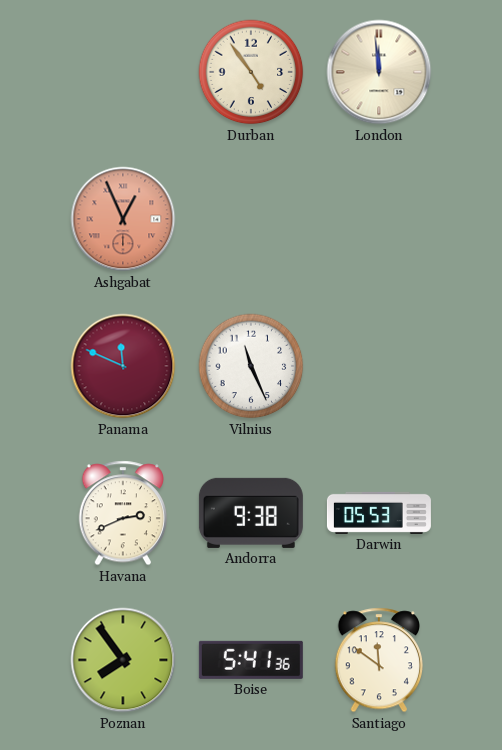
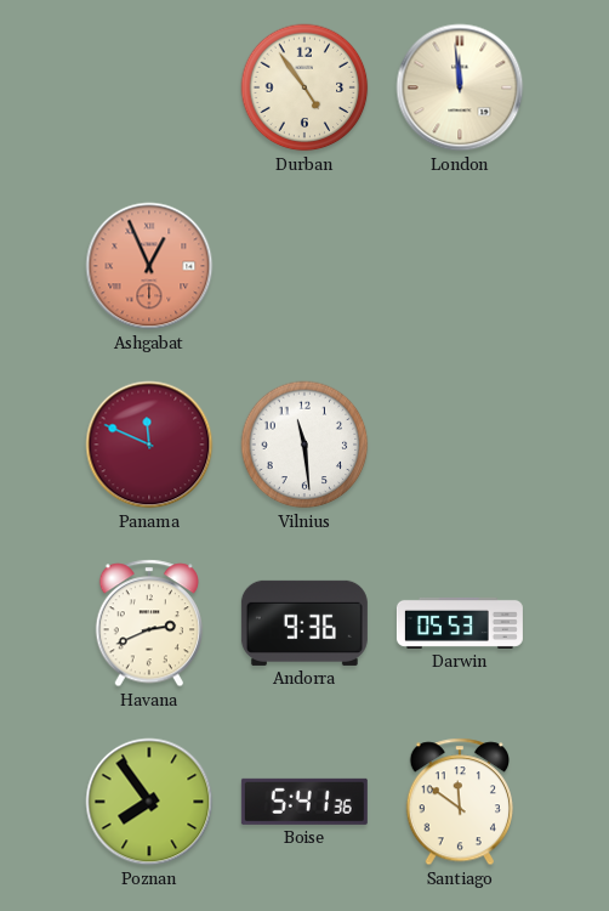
Vilnius: 11:26 -> 11:29
Andorra: 9:38 -> 9:36
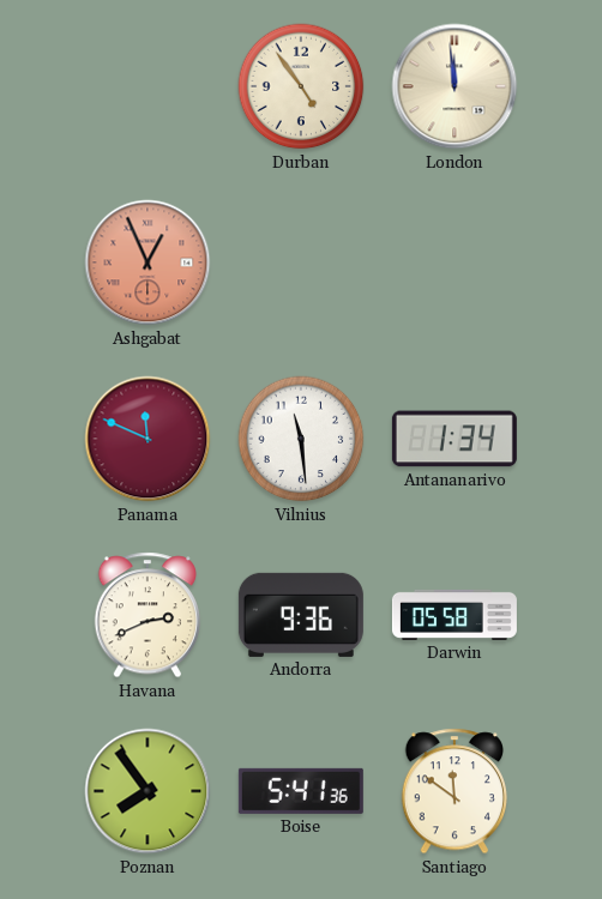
Antananarivo: none -> 1:34
Darwin: 05:53 -> 05:58
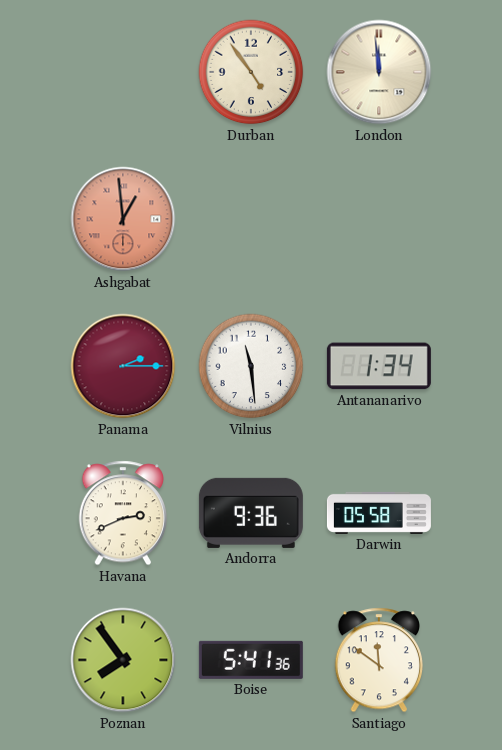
Ashgabat: 12:56 -> 12:59
Panama: 11:49 -> 2:15
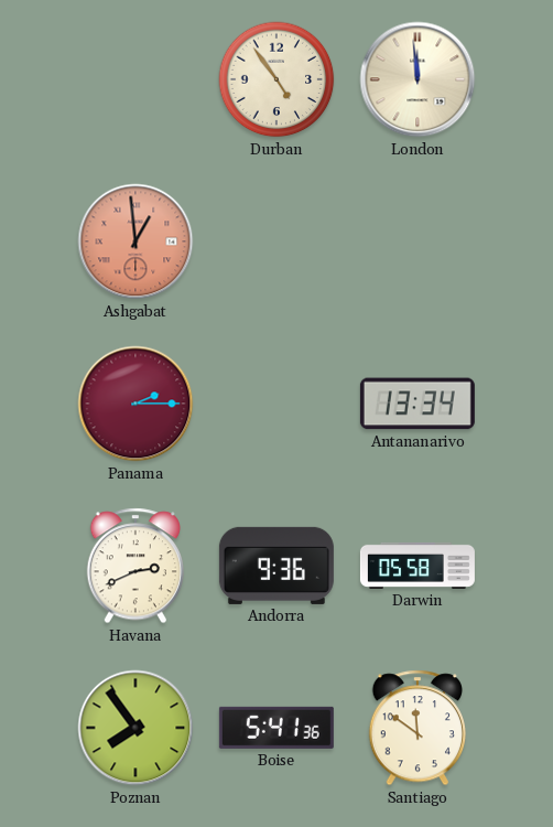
Vilnius: 11:29 -> none
Antananarivo: 1:34 -> 13:34
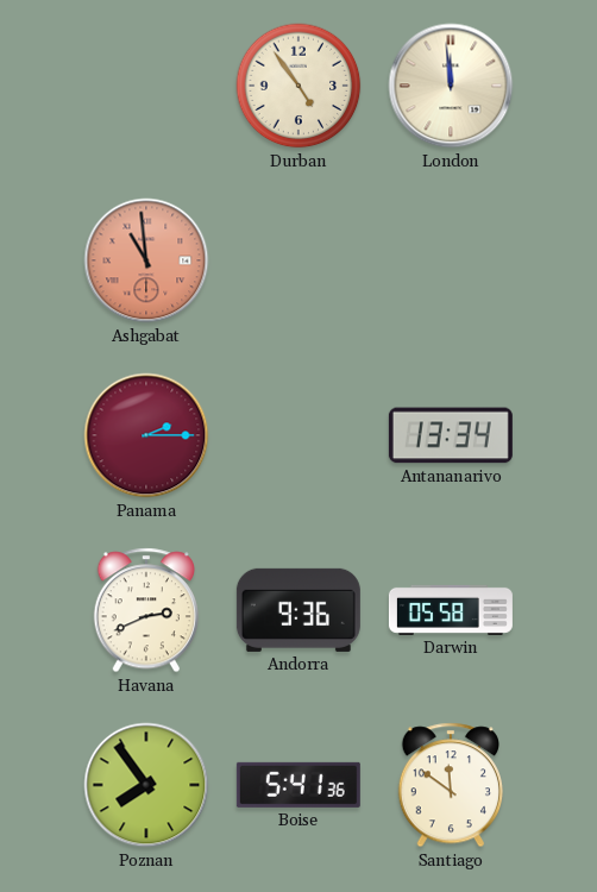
Ashgabat: 12:59 -> 10:59
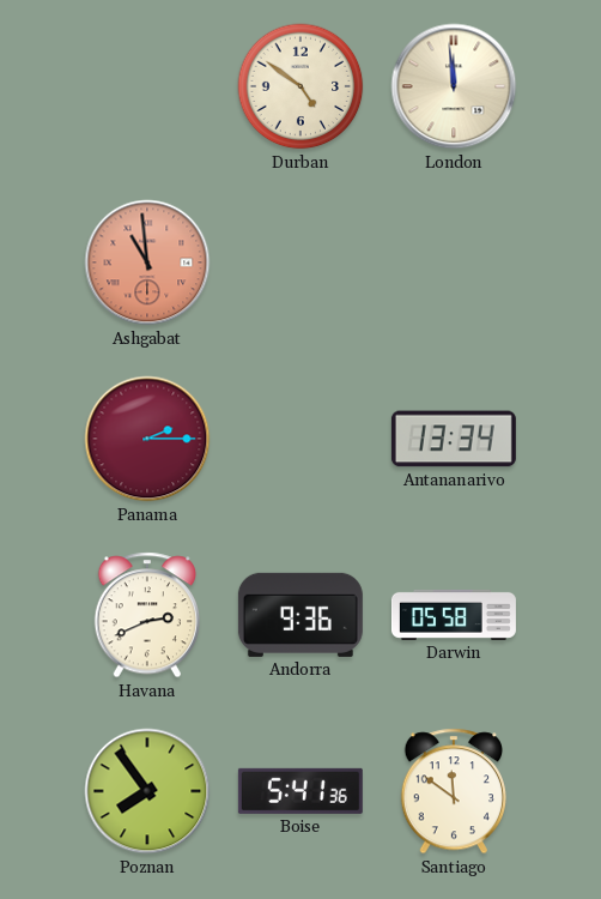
Durban: 4:54 -> 4:51
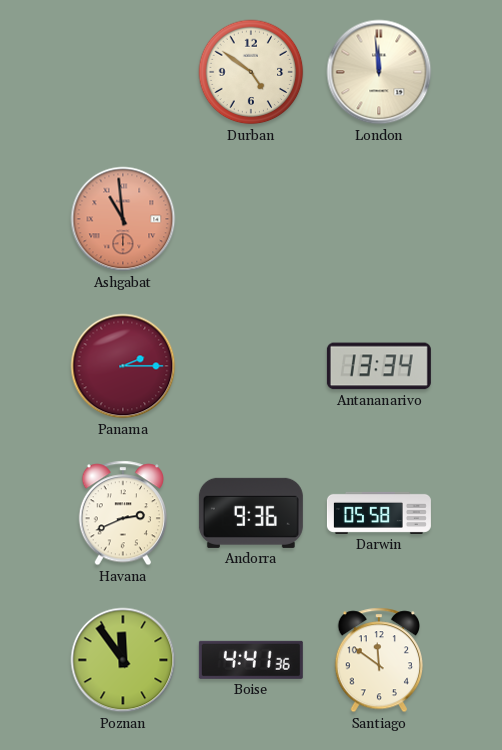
Poznan: 7:54 -> 11:54
Boise: 5:41 -> 4:41
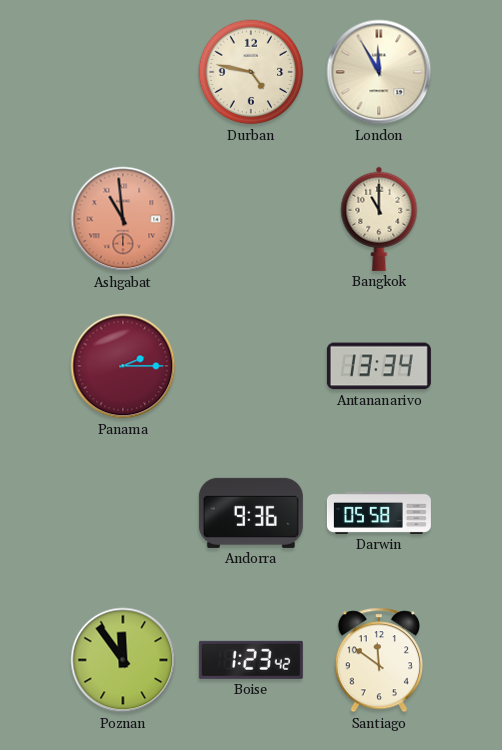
Durban: 4:51 -> 4:47
London: 11:59 -> 11:55
Bangkok: none -> 11:00
Havana: 2:41 -> none
Boise: 4:41 -> 1:23
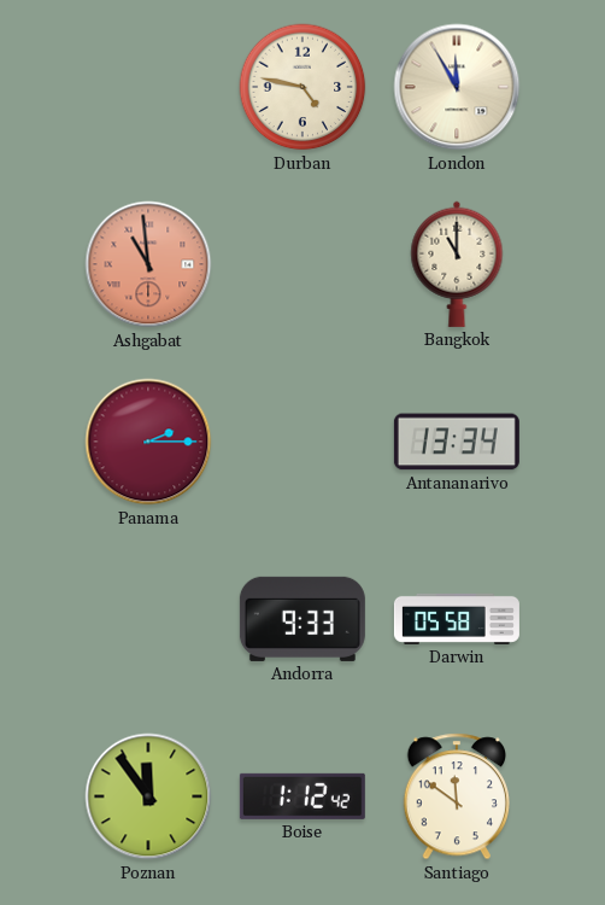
Andorra: 9:36 -> 9:33
Boise: 1:23 -> 1:12
